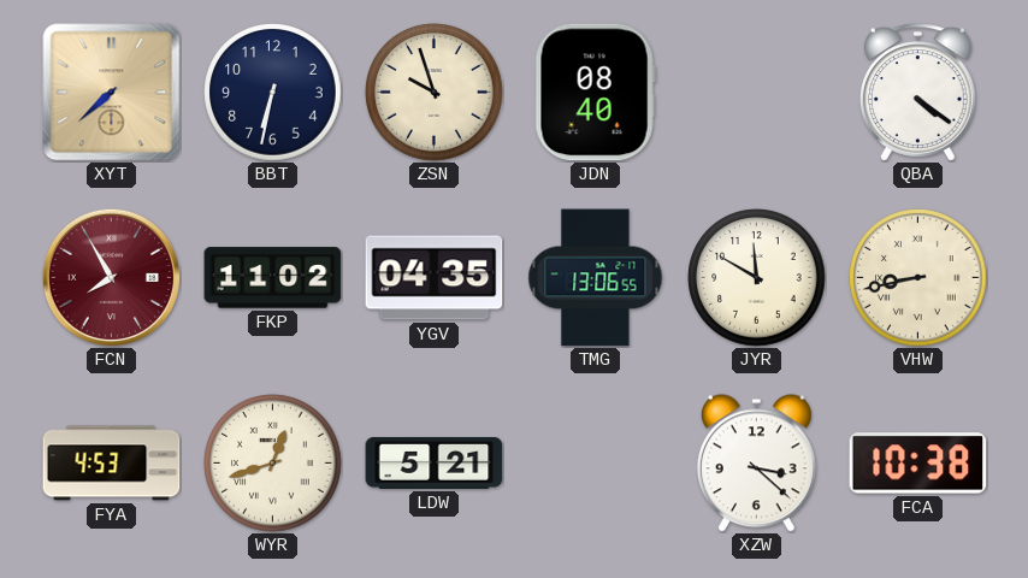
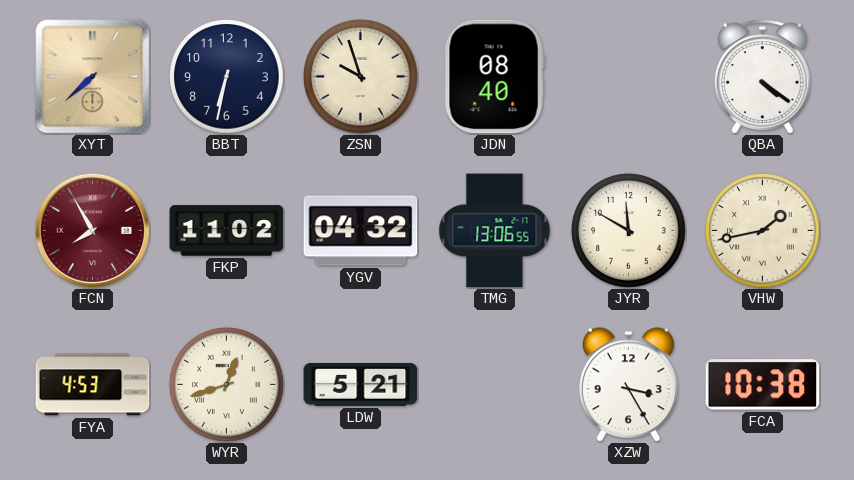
YGV: 04:35 -> 04:32
VHW: 8:43 -> 1:43
XZW: 3:22 -> 3:25
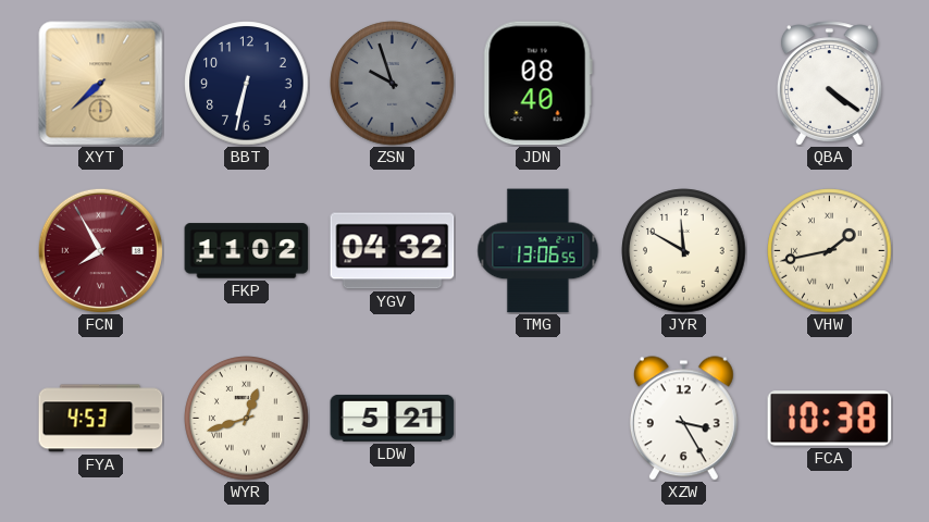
ZSN dial: cream -> grey
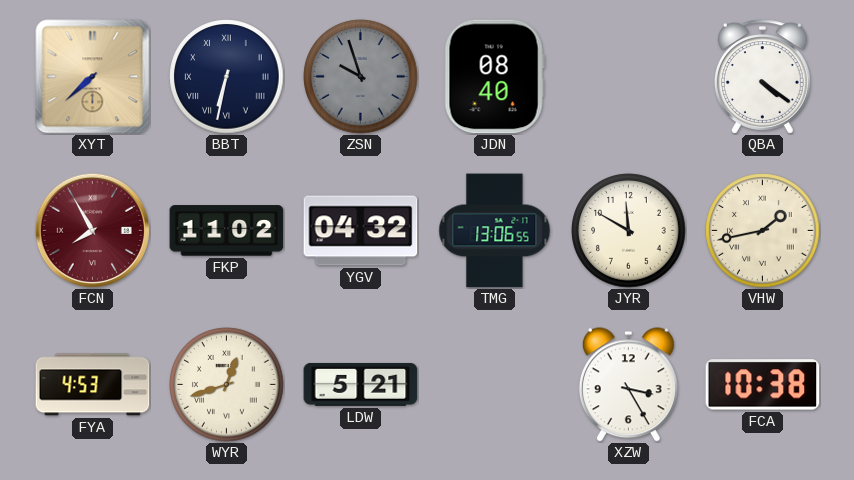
BBT numerals: Arabic -> Roman
